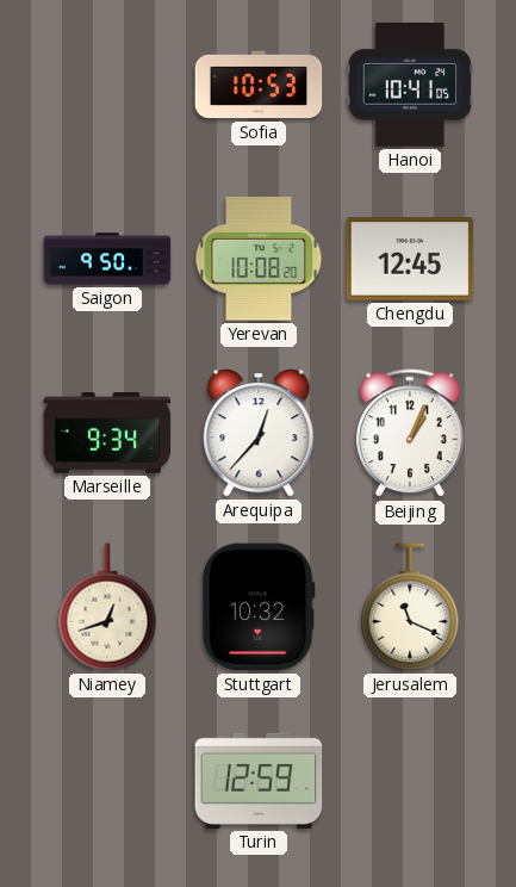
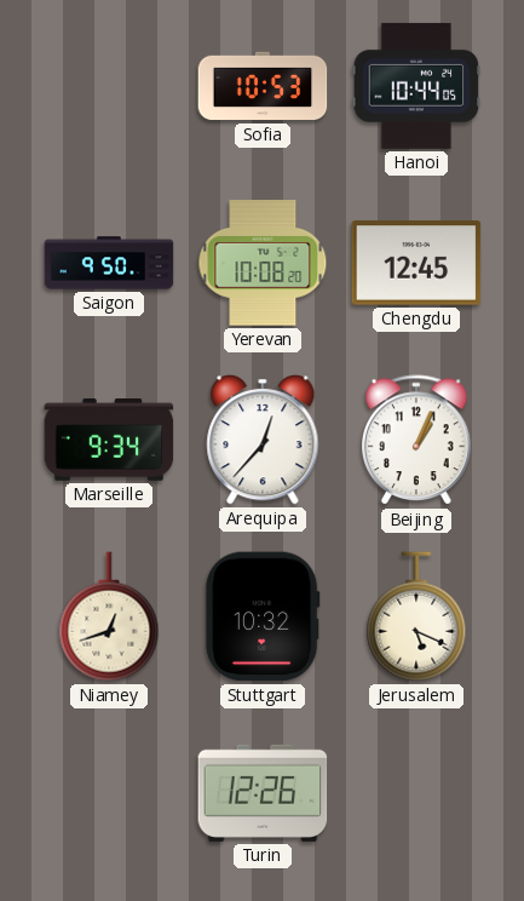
Hanoi: 10:41 -> 10:44
Jerusalem: 11:19 -> 5:19
Turin: 12:59 -> 12:26
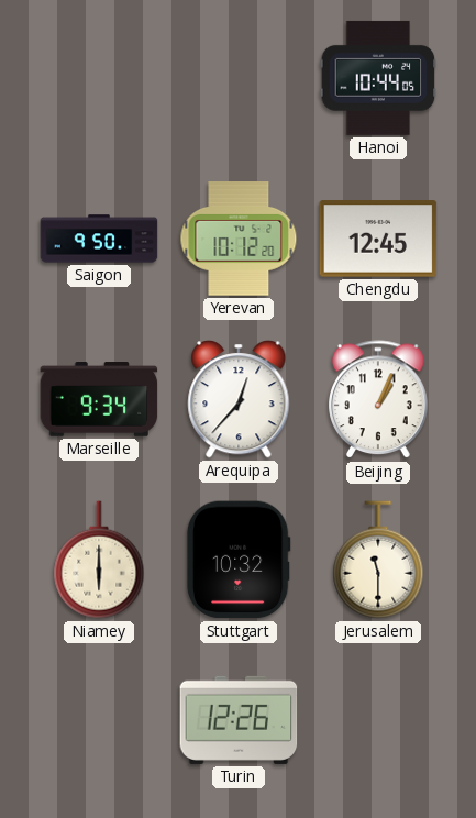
Sofia: 10:53 -> none
Yerevan: 10:08 -> 10:12
Niamey: 12:42 -> 6:00
Jerusalem: 5:19 -> 11:30
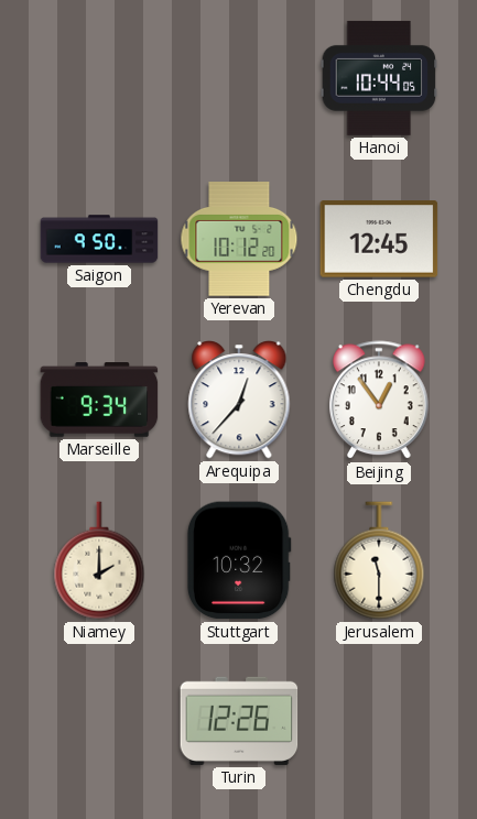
Beijing: 1:04 -> 12:54
Niamey: 6:00 -> 2:00
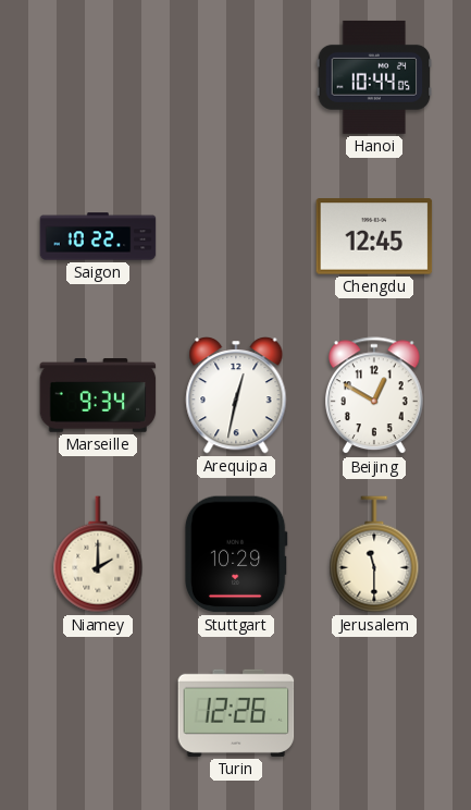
Saigon: 9:50 -> 10:22
Yerevan: 10:12 -> none
Arequipa: 12:37 -> 12:32
Beijing: 12:54 -> 12:50
Stuttgart: 10:32 -> 10:29
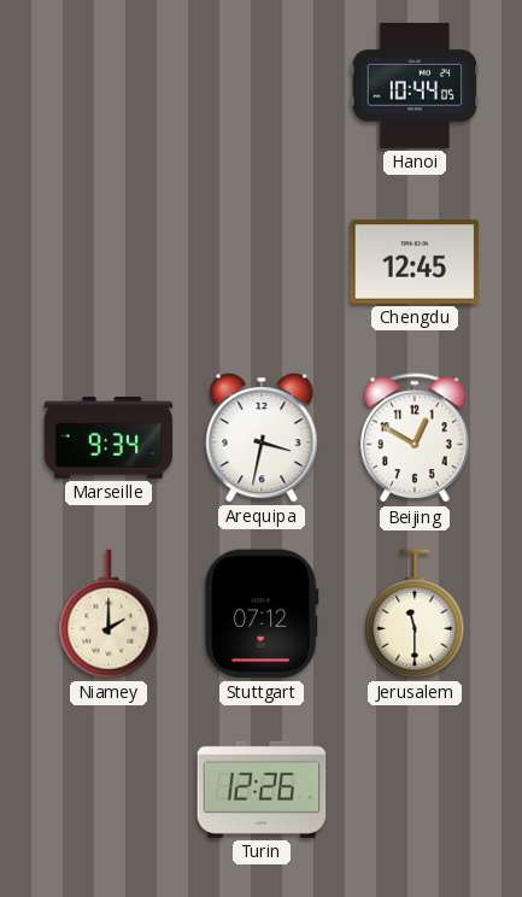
Saigon: 10:22 -> none
Arequipa: 12:32 -> 3:32
Stuttgart: 10:29 -> 07:12
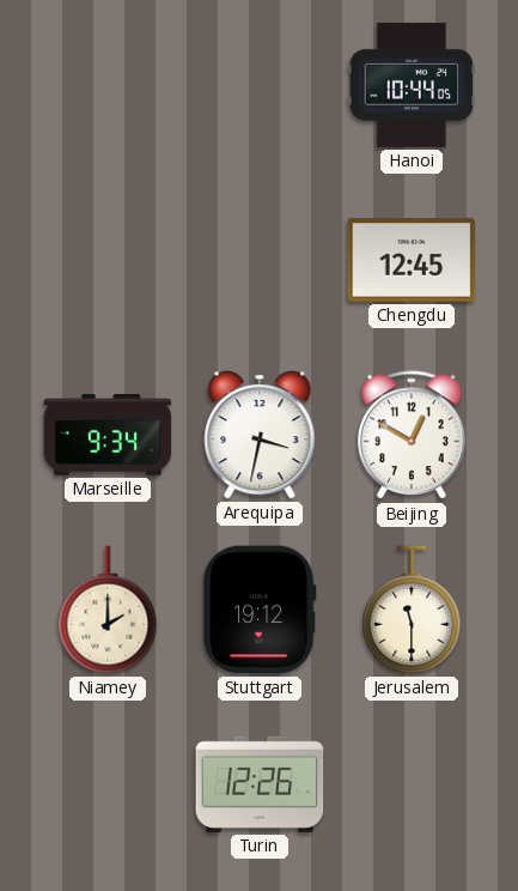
Stuttgart: 07:12 -> 19:12
